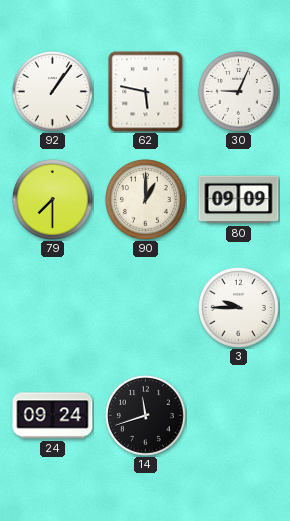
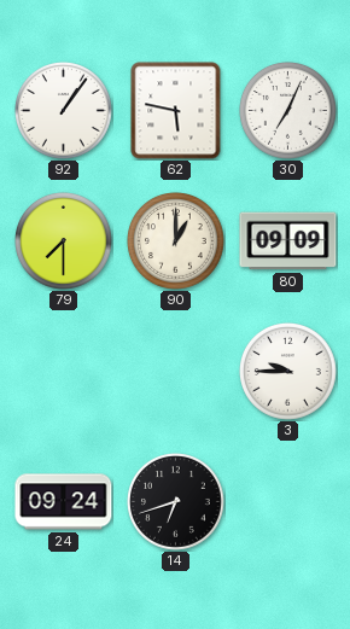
30: 9:04 -> 7:04
14: 11:42 -> 6:42
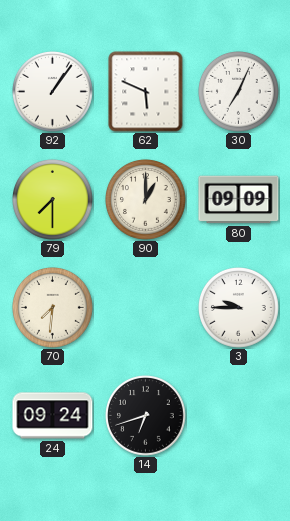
62: 5:47 -> 5:49
70: none -> 7:31
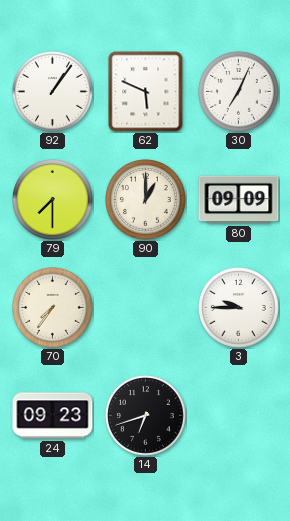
70: 7:31 -> 7:36
24: 09:24 -> 09:23
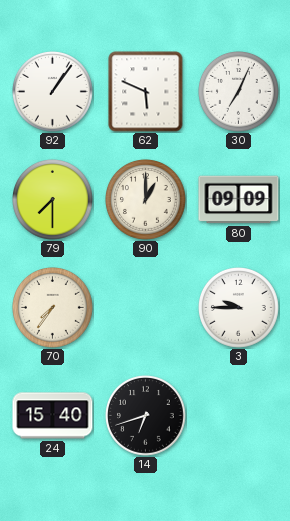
24: 09:23 -> 15:40
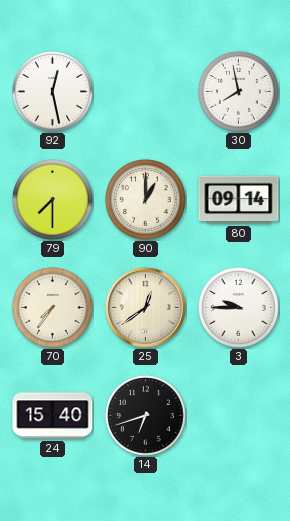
92: 1:06 -> 12:28
62: 5:49 -> none
30: 7:04 -> 7:58
80: 09:09 -> 09:14
25: none -> 12:39
